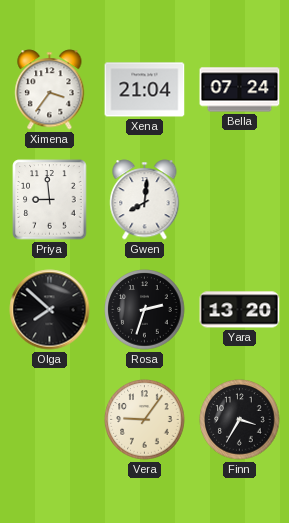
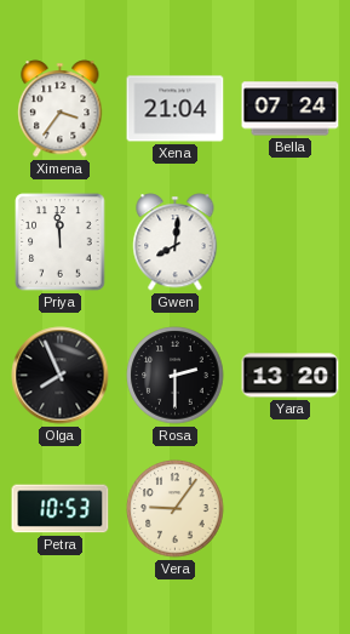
Priya: 8:59 -> 11:59
Olga: 7:52 -> 7:56
Rosa: 2:33 -> 2:30
Petra: none -> 10:53
Finn: 3:35 -> none
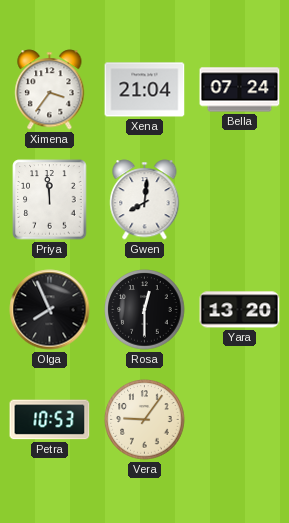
Rosa: 2:30 -> 12:30
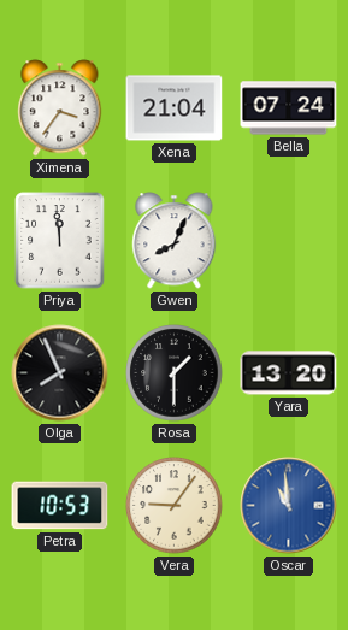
Gwen: 8:01 -> 8:04
Rosa: 12:30 -> 1:30
Oscar: none -> 10:59
